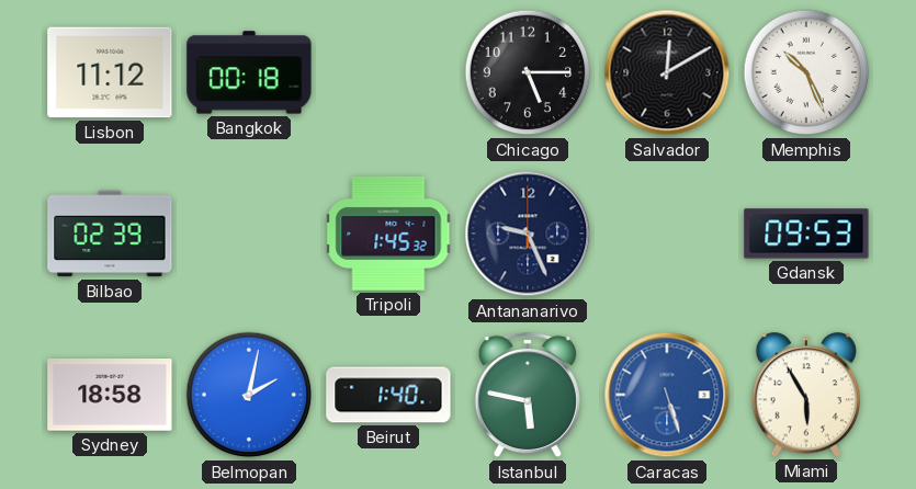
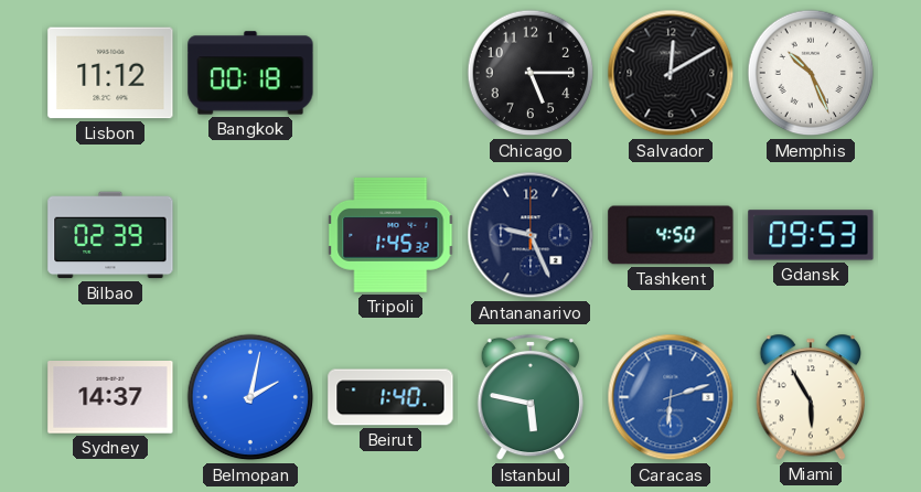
Tashkent: none -> 4:50
Sydney: 18:58 -> 14:37
Caracas: 5:27 -> 6:12
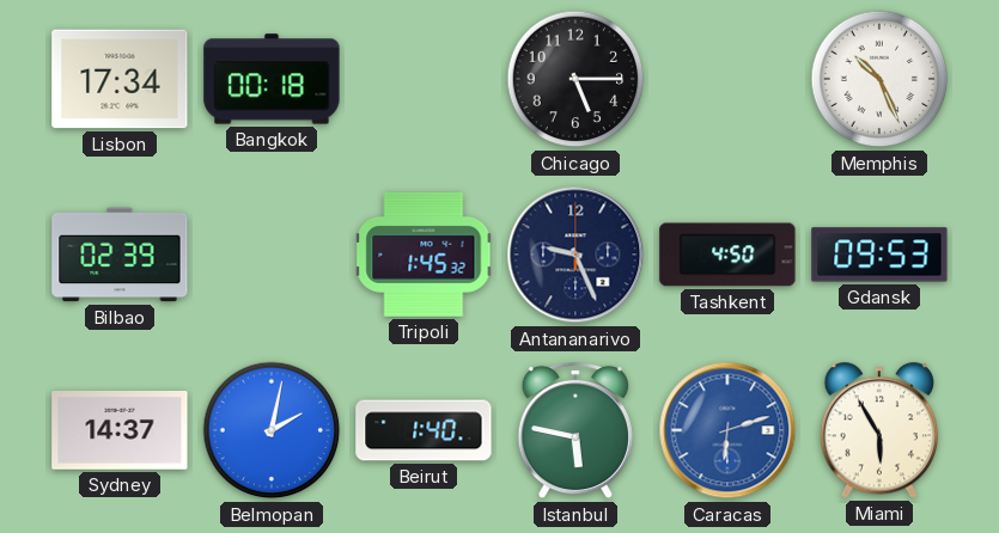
Lisbon: 11:12 -> 17:34
Salvador: 12:10 -> none
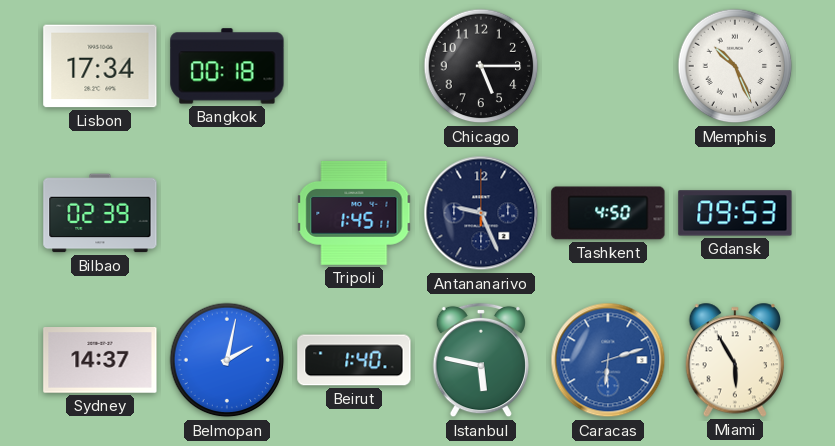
Tripoli: 1:45:32 -> 1:45:11
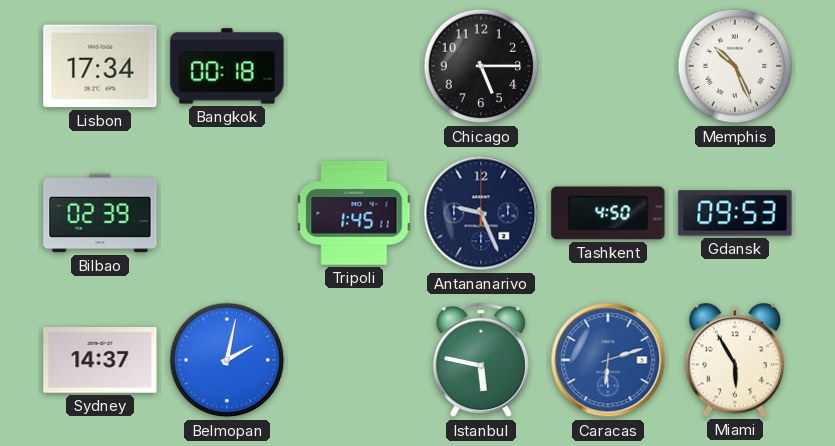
Beirut: 1:40 -> none
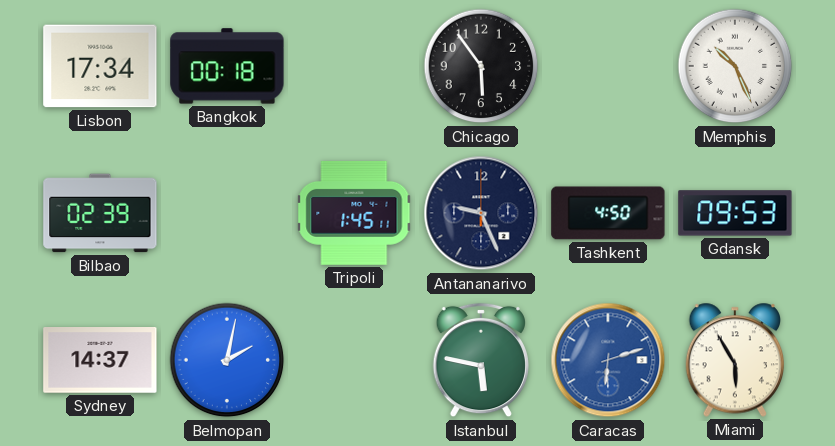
Chicago: 5:15 -> 5:54
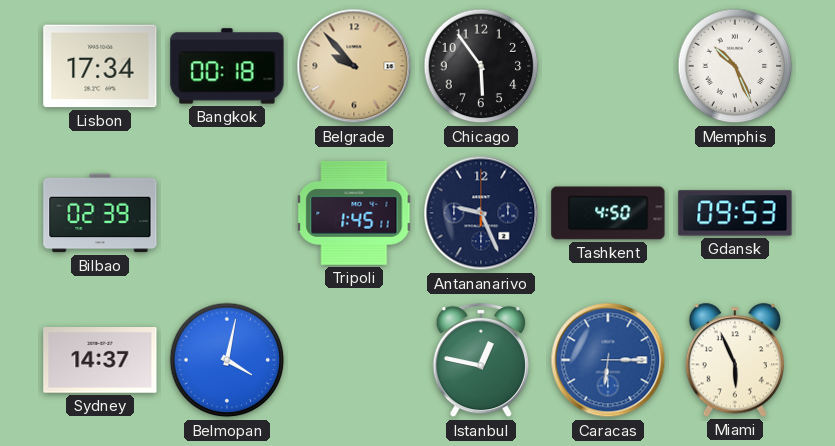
Belgrade: none -> 9:53
Belmopan: 2:02 -> 4:02
Istanbul: 5:47 -> 12:47
Caracas: 6:12 -> 6:15
Miami: 5:55 -> 5:56
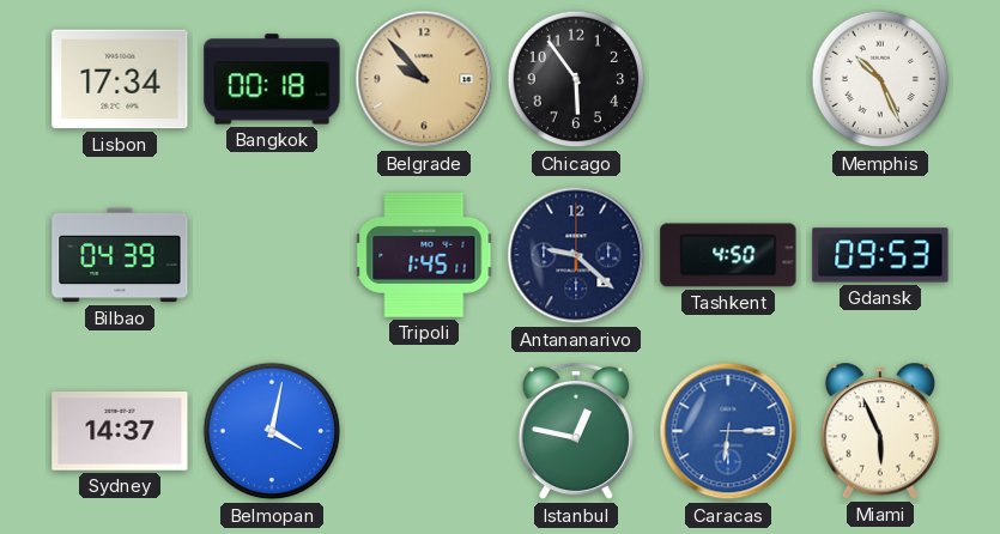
Bilbao: 02:39 -> 04:39
Antananarivo: 9:26 -> 9:22
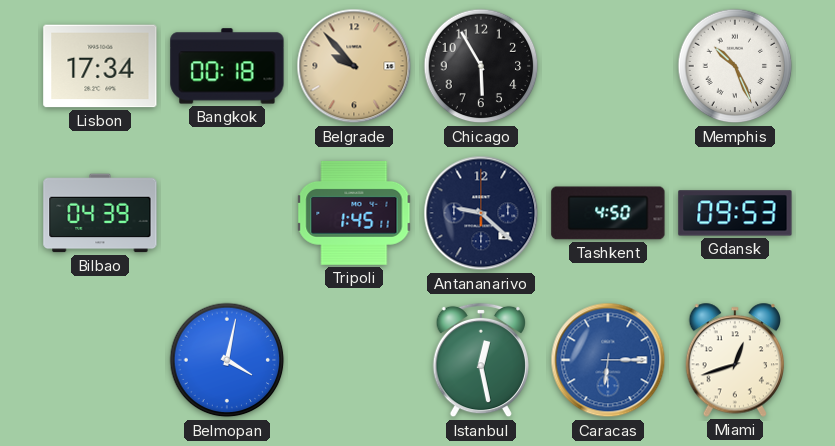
Chicago: 5:54 -> 5:55
Sydney: 14:37 -> none
Istanbul: 12:47 -> 12:28
Miami: 5:56 -> 12:42
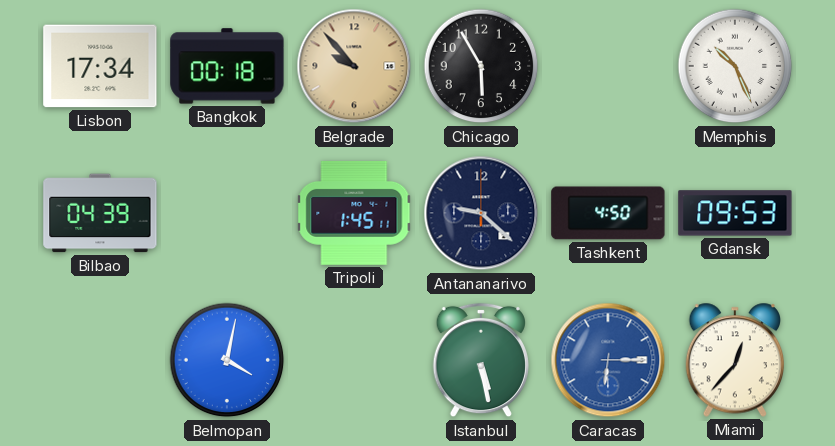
Istanbul: 12:28 -> 5:28
Miami: 12:42 -> 12:37
